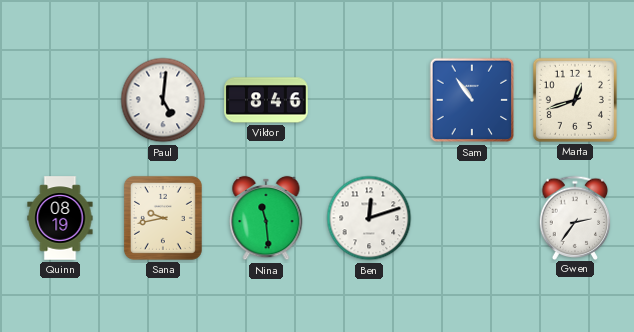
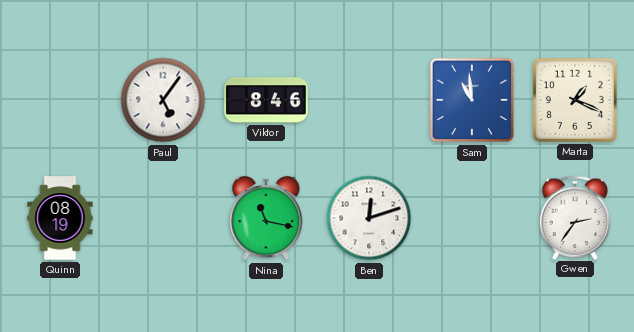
Paul: 5:01 -> 5:06
Sam: 10:54 -> 10:59
Marta: 12:42 -> 1:19
Sana: 9:43 -> none
Nina: 11:29 -> 11:17
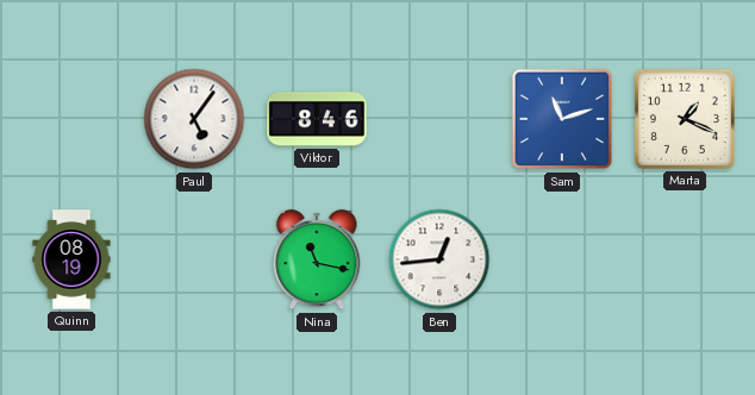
Sam: 10:59 -> 11:12
Ben: 12:12 -> 12:44
Gwen: 2:36 -> none
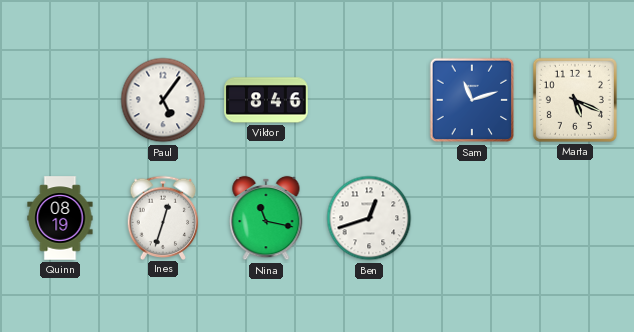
Marta: 1:19 -> 5:19
Ines: none -> 12:33
Ben: 12:44 -> 12:42
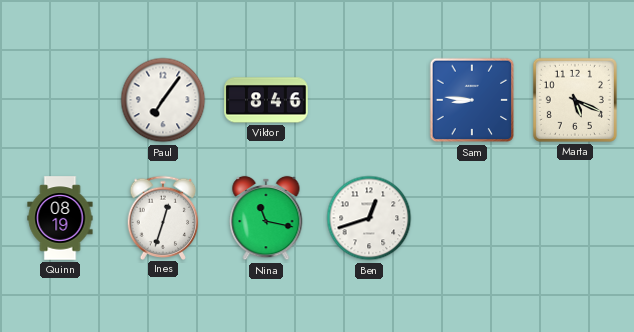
Paul: 5:06 -> 7:06
Sam: 11:12 -> 8:46
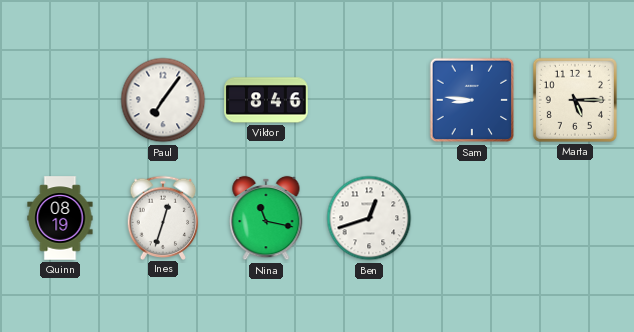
Marta: 5:19 -> 5:15
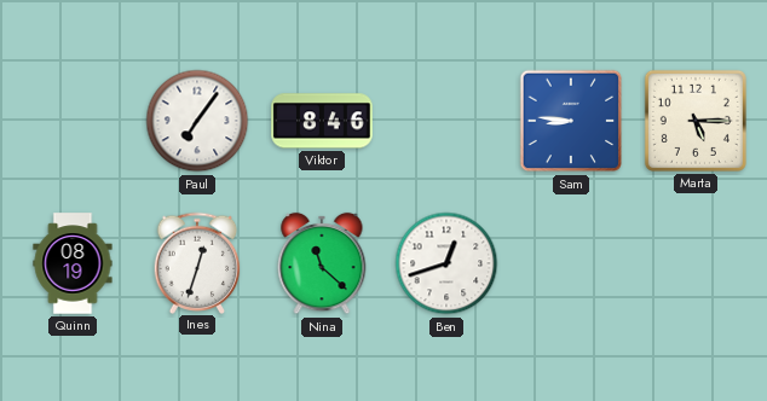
Nina: 11:17 -> 11:22
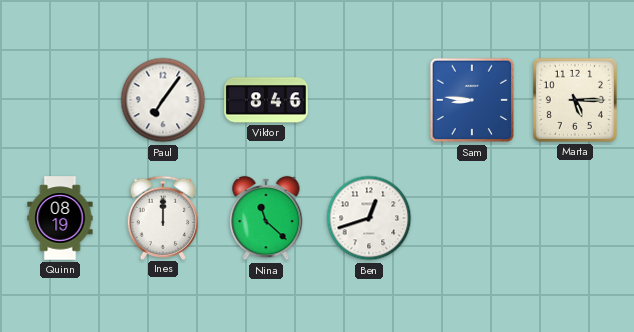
Ines: 12:33 -> 12:00
